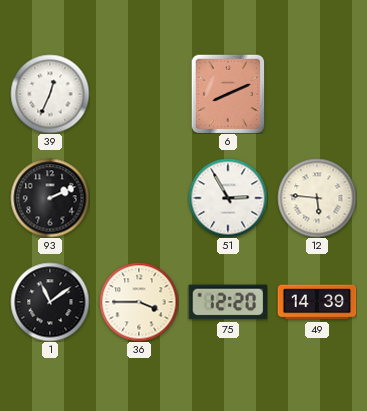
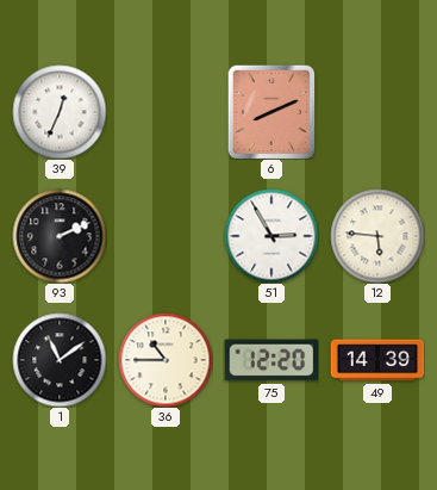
36: 3:45 -> 10:45
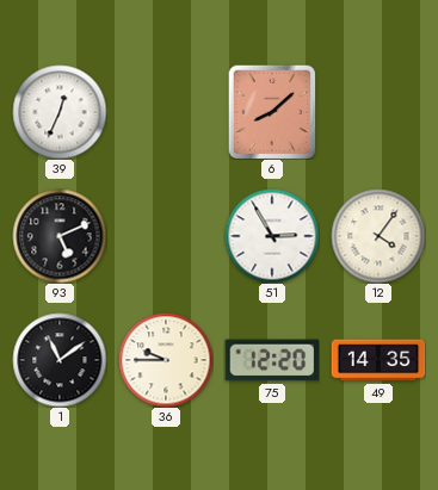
6: 8:11 -> 8:08
93: 2:11 -> 5:11
12: 5:46 -> 4:06
36: 10:45 -> 9:45
49: 14:39 -> 14:35
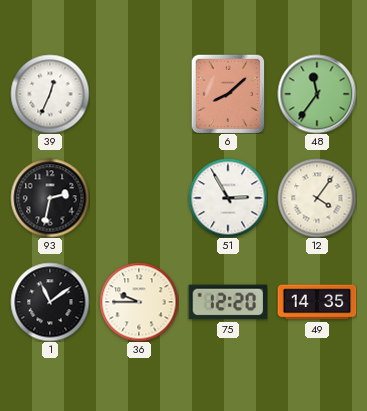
48: none -> 11:36
93: 5:11 -> 2:32
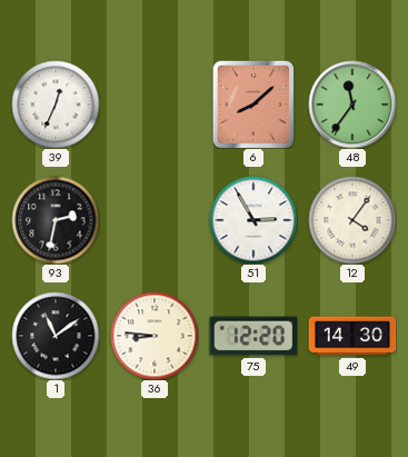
36: 9:45 -> 8:46
49: 14:35 -> 14:30
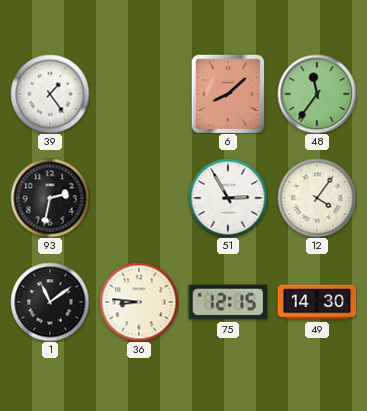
39: 12:34 -> 1:24
75: 12:20 -> 12:15
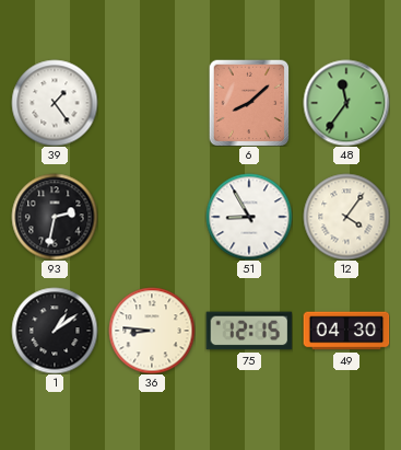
51: 2:55 -> 8:55
1: 11:09 -> 1:09
49: 14:30 -> 04:30
